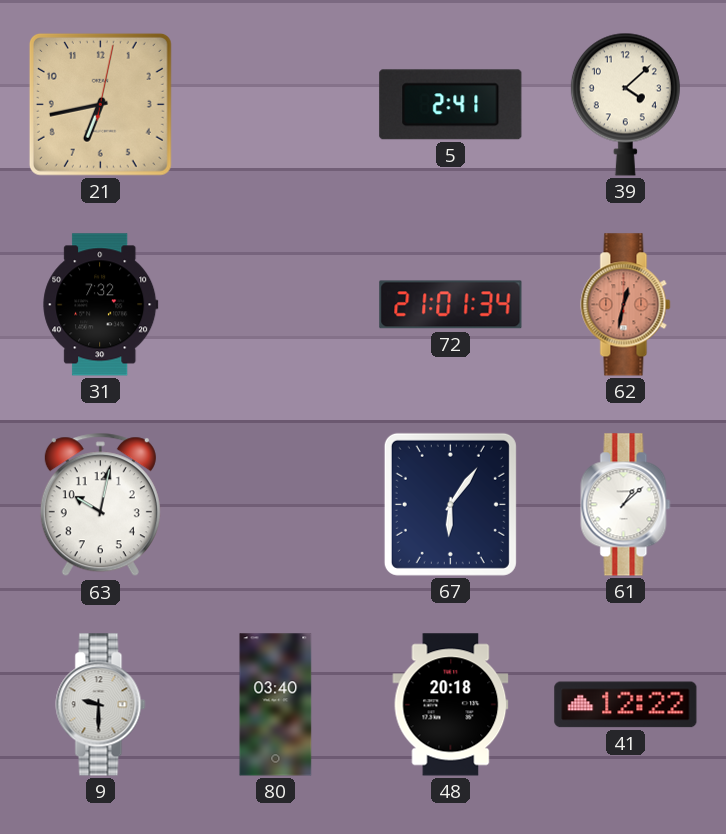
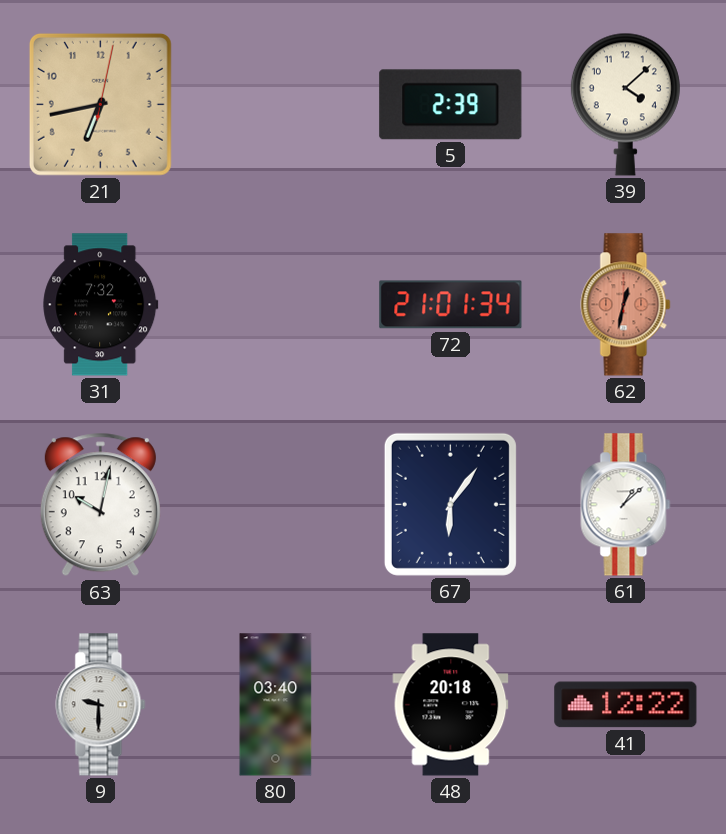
5: 2:41 -> 2:39
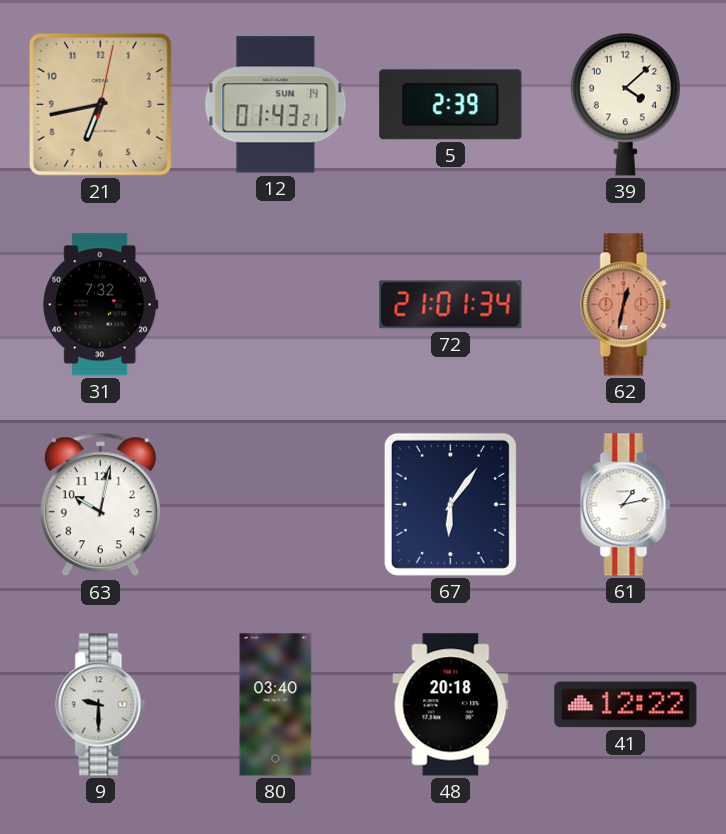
12: none -> 01:43
61: 1:08 -> 1:13
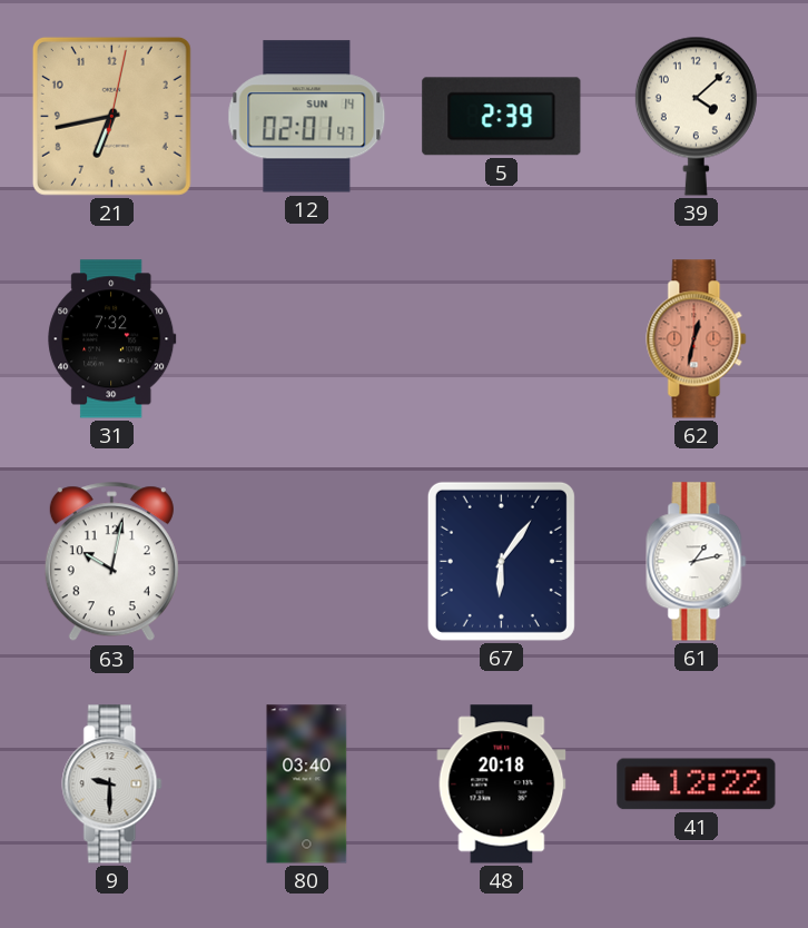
12: 01:43 -> 02:01
72: 21:01 -> none
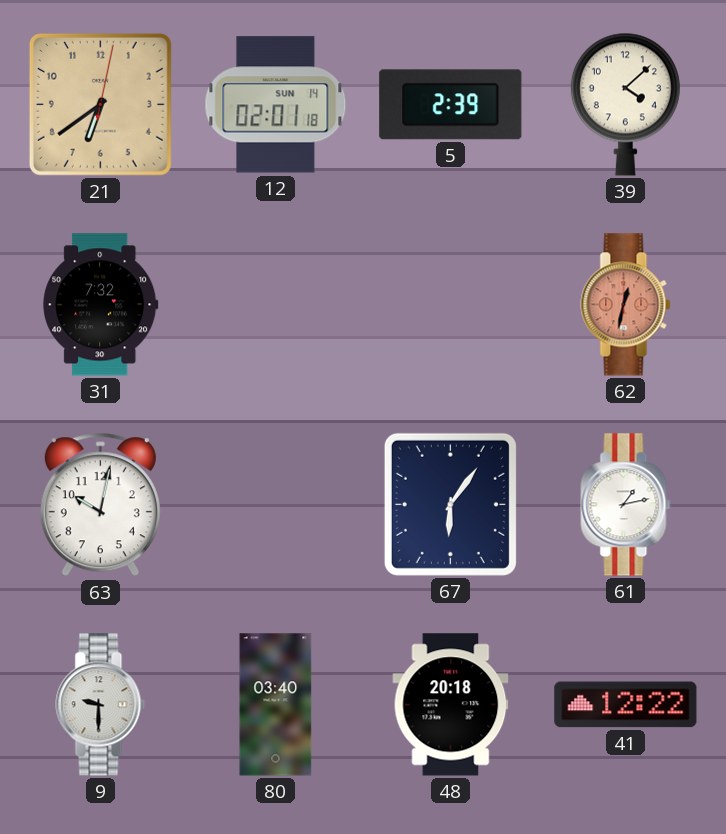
21: 6:43 -> 6:39
12: 02:01:47 -> 02:01:18
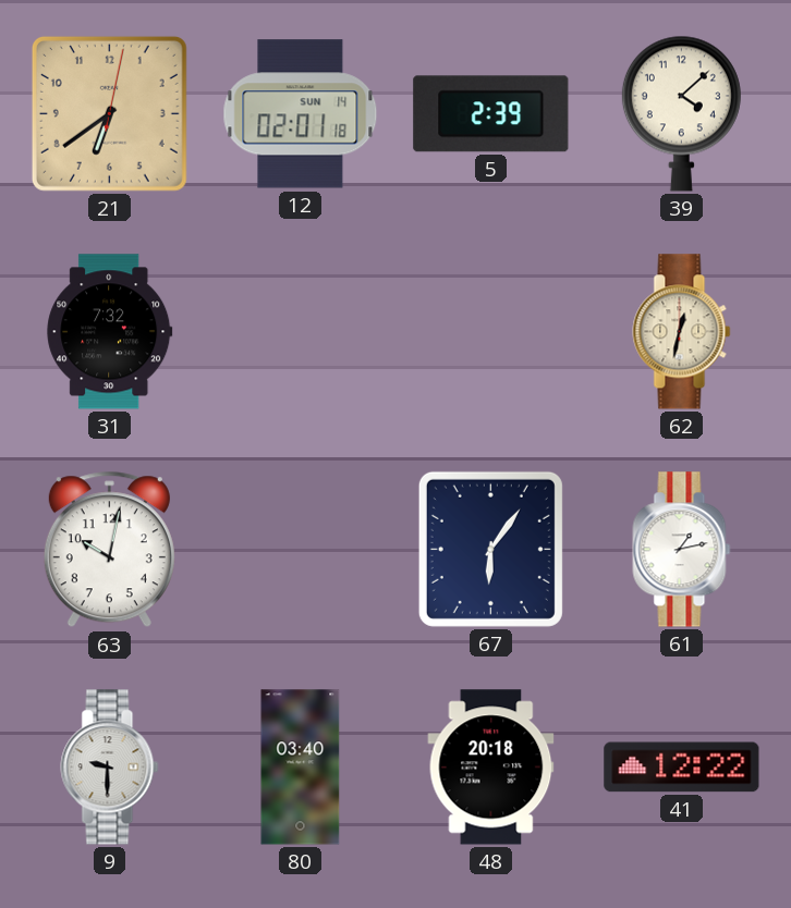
62 dial: salmon -> cream
